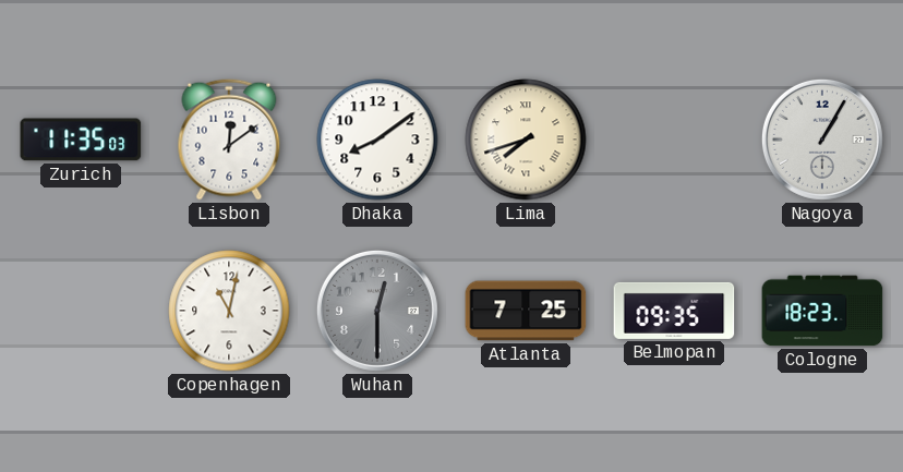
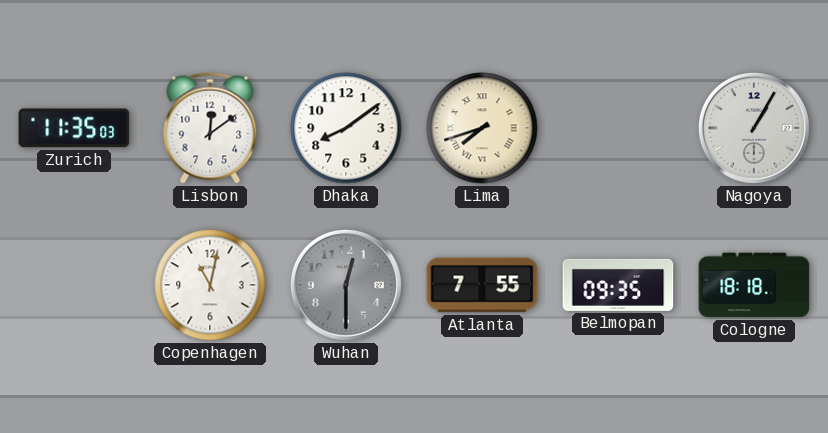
Atlanta: 7:25 -> 7:55
Cologne: 18:23 -> 18:18
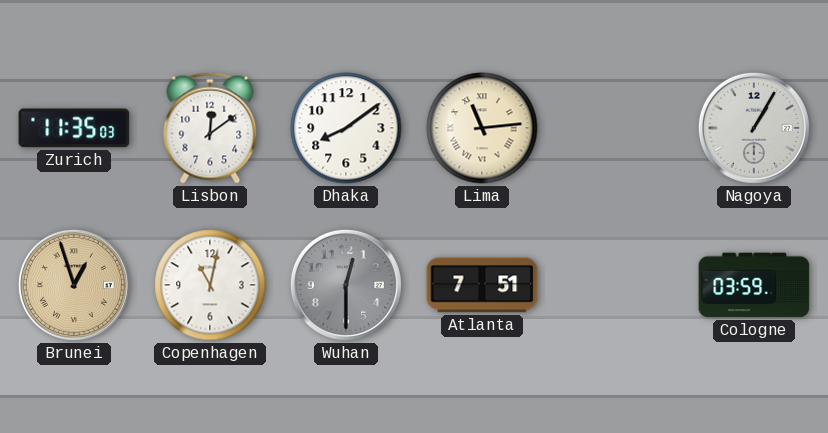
Lima: 7:42 -> 11:14
Brunei: none -> 12:57
Atlanta: 7:55 -> 7:51
Belmopan: 09:35 -> none
Cologne: 18:18 -> 03:59
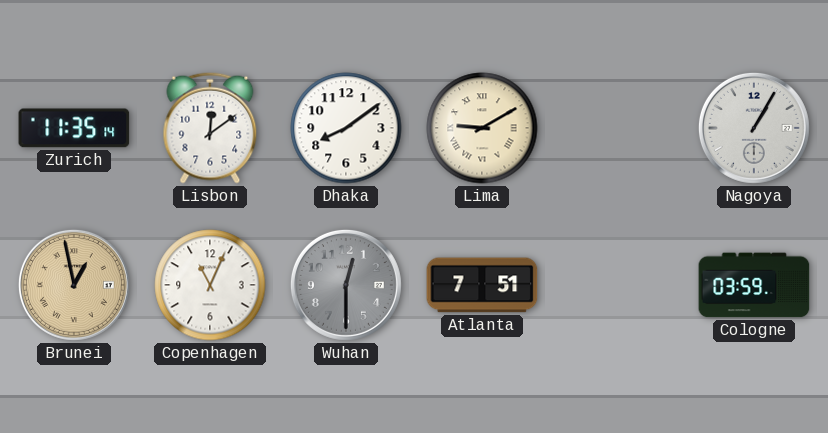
Zurich: 11:35:03 -> 11:35:14
Lima: 11:14 -> 9:10
Brunei: 12:57 -> 12:58
Copenhagen: 11:02 -> 11:04
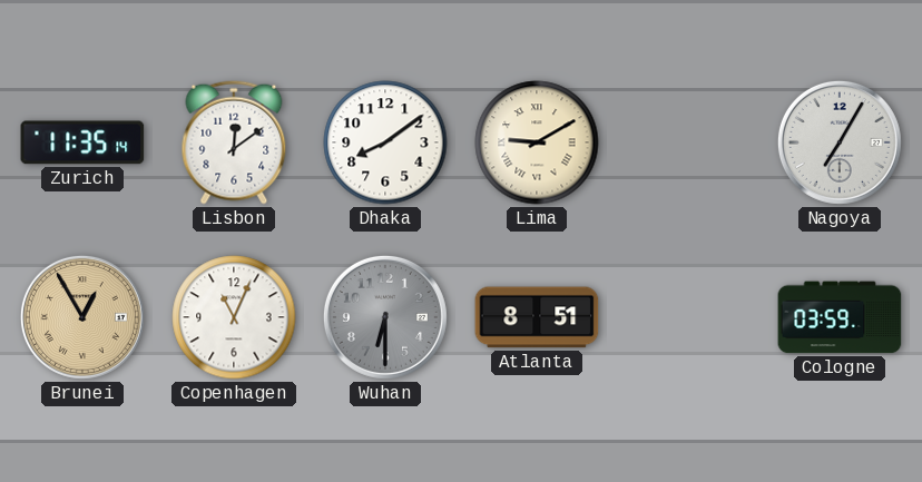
Nagoya: 1:05 -> 7:05
Brunei: 12:58 -> 12:55
Wuhan: 12:30 -> 6:30
Atlanta: 7:51 -> 8:51
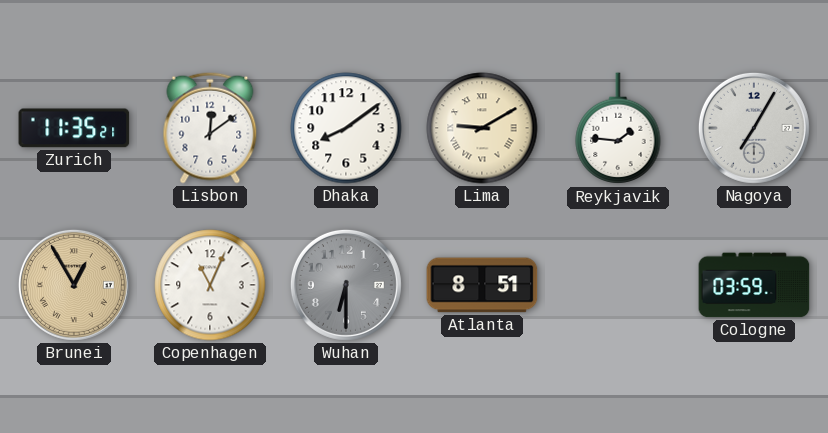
Zurich: 11:35:14 -> 11:35:21
Reykjavik: none -> 1:46
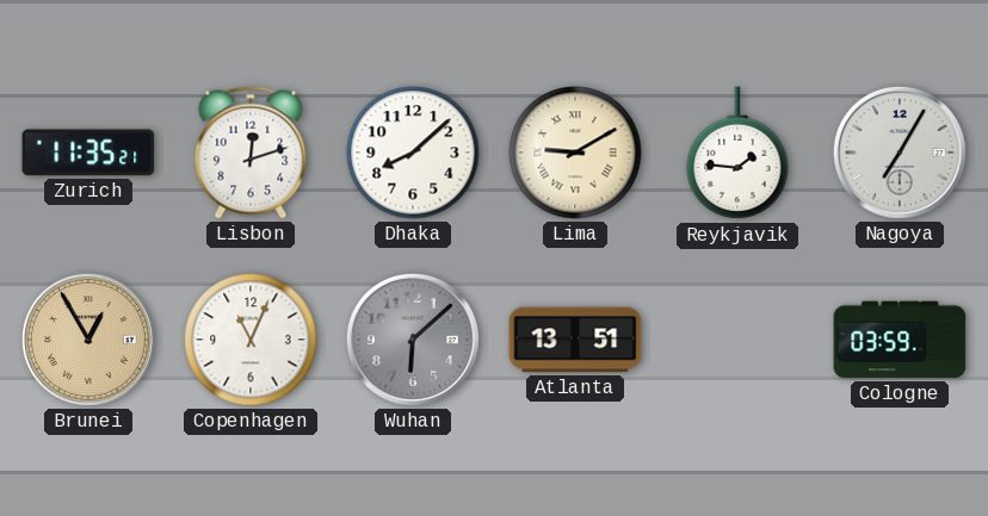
Lisbon: 12:09 -> 12:12
Dhaka: 8:09 -> 8:08
Wuhan: 6:30 -> 6:08
Atlanta: 8:51 -> 13:51
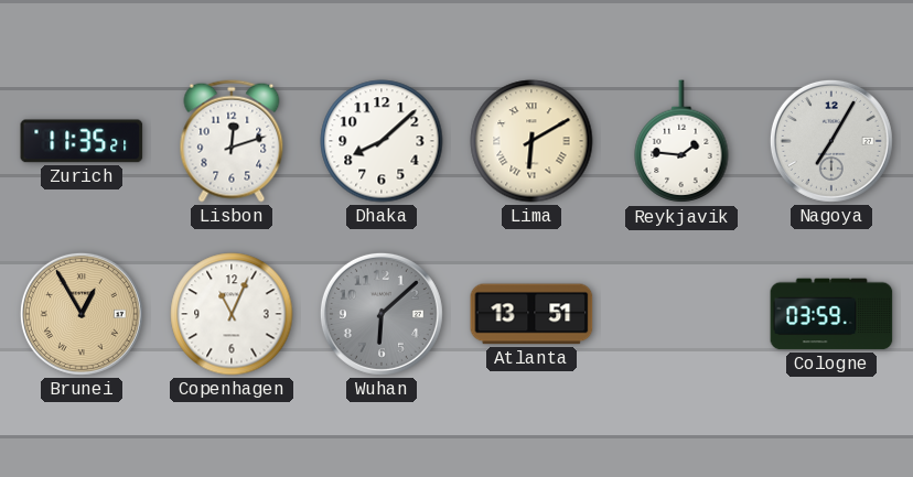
Lima: 9:10 -> 6:10
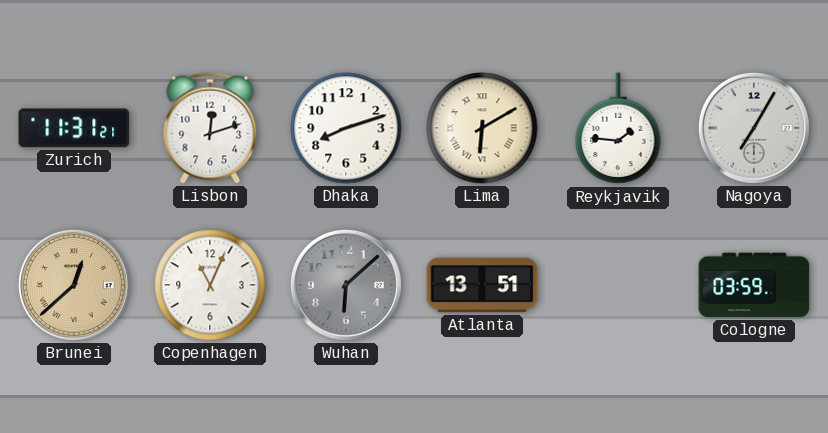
Zurich: 11:35 -> 11:31
Dhaka: 8:08 -> 8:12
Brunei: 12:55 -> 12:38
